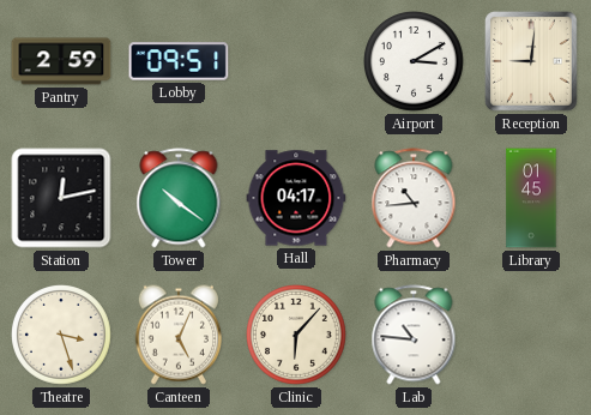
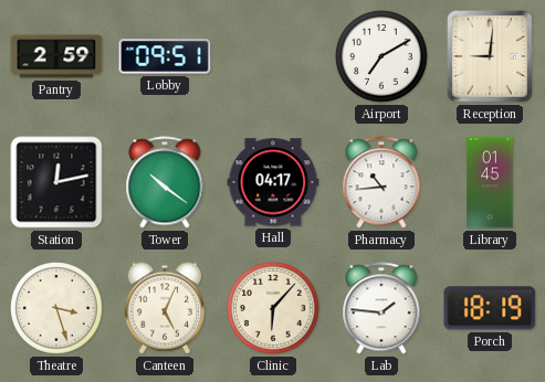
Airport: 3:10 -> 7:10
Lab: 10:46 -> 1:46
Porch: none -> 18:19
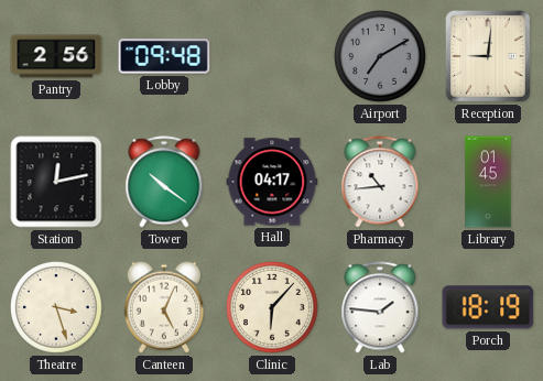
Pantry: 2:59 -> 2:56
Lobby: 09:51 -> 09:48
Airport dial: white -> grey
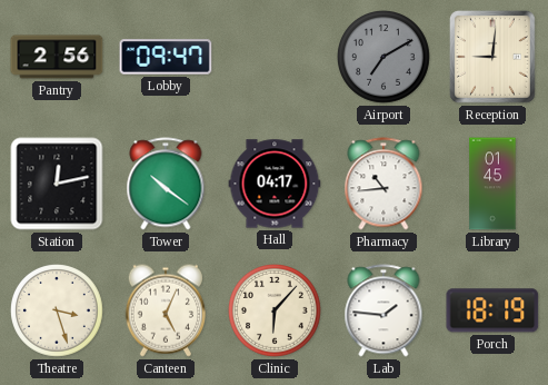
Lobby: 09:48 -> 09:47
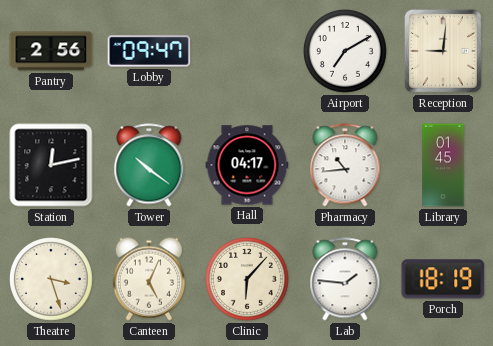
Airport dial: grey -> white
